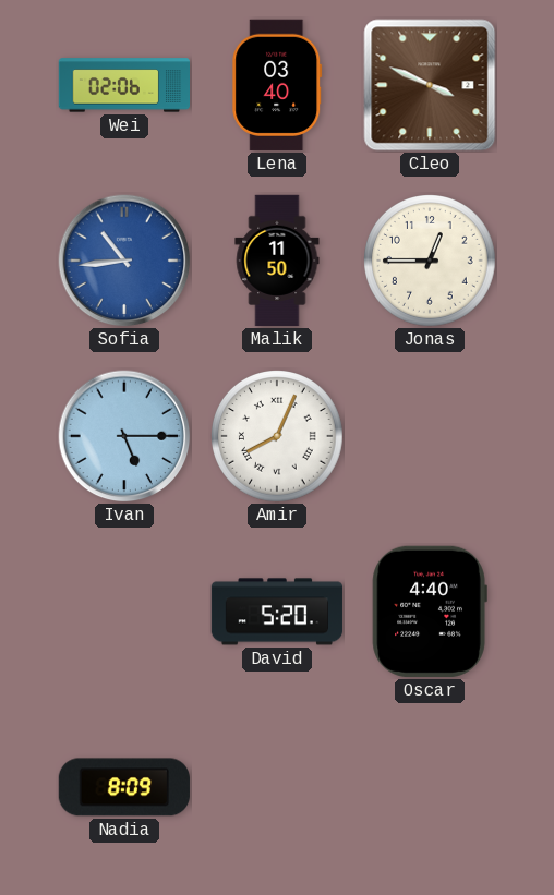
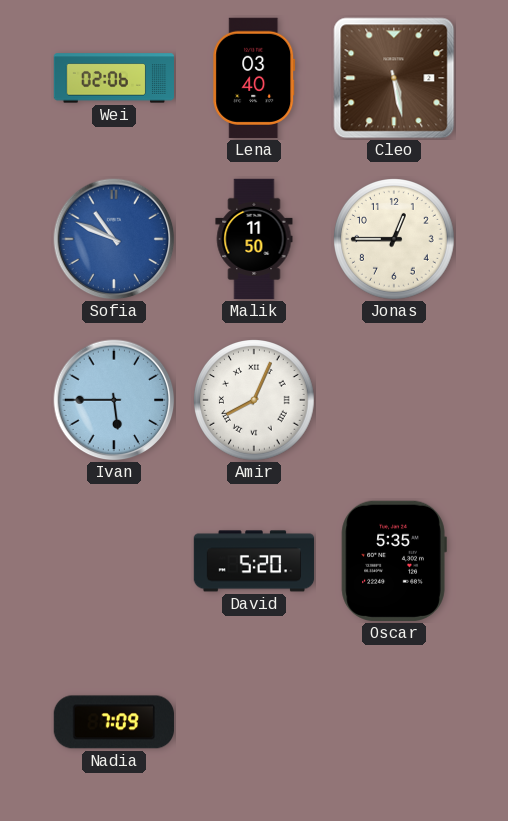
Cleo: 3:49 -> 5:28
Sofia: 10:44 -> 10:49
Ivan: 5:15 -> 5:45
Oscar: 4:40 -> 5:35
Nadia: 8:09 -> 7:09
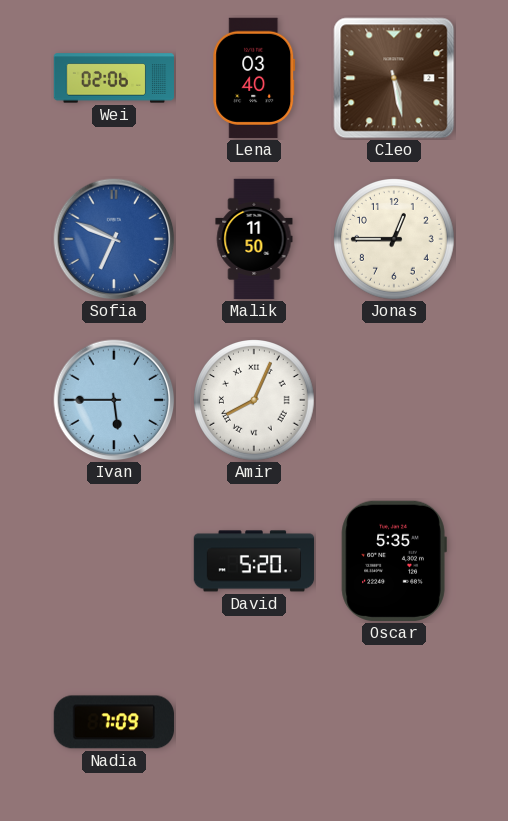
Sofia: 10:49 -> 6:49
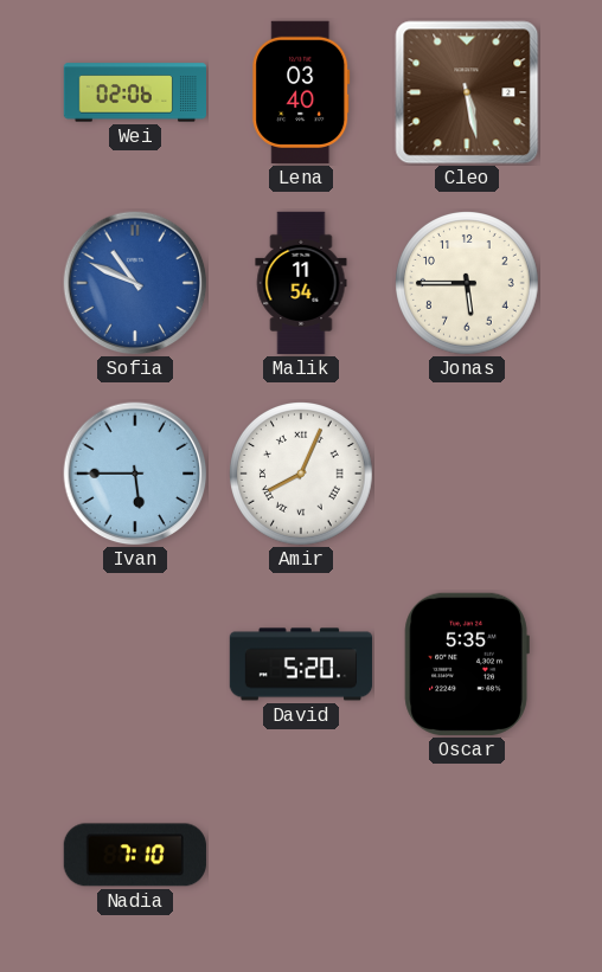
Sofia: 6:49 -> 10:49
Malik: 11:50 -> 11:54
Jonas: 12:45 -> 5:45
Nadia: 7:09 -> 7:10
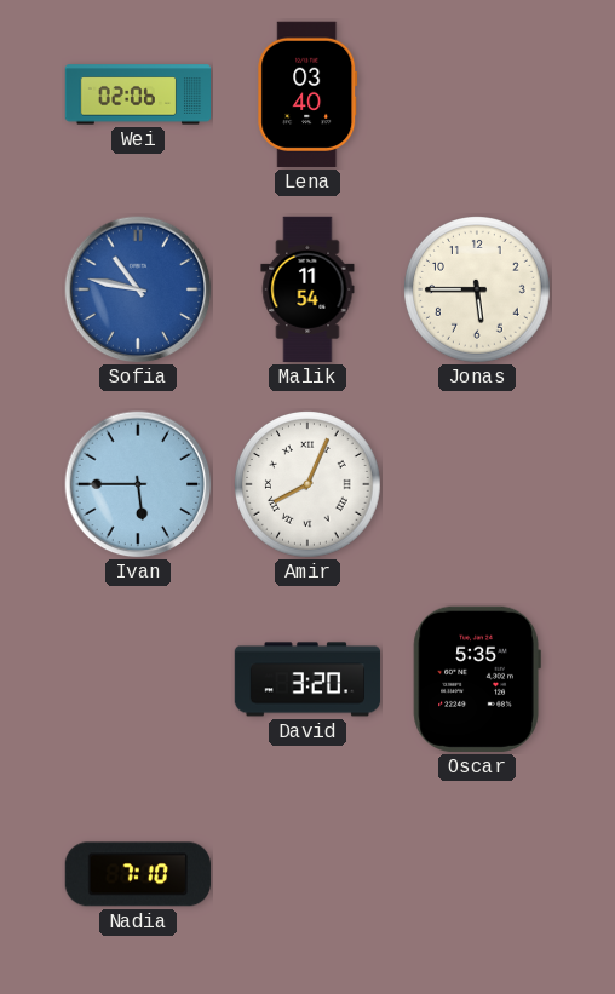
Cleo: 5:28 -> none
Sofia: 10:49 -> 10:47
David: 5:20 -> 3:20
